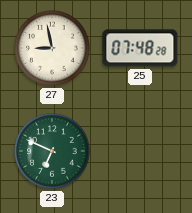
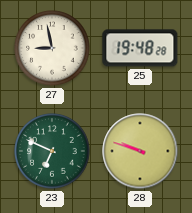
25: 07:48 -> 19:48
28: none -> 9:48
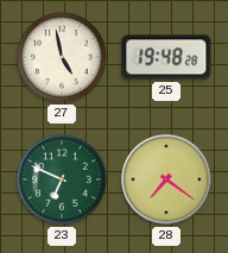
27: 8:58 -> 4:58
28: 9:48 -> 7:21
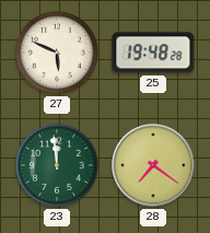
27: 4:58 -> 5:49
23: 6:49 -> 11:59
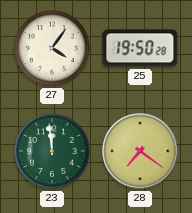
27: 5:49 -> 4:06
25: 19:48 -> 19:50
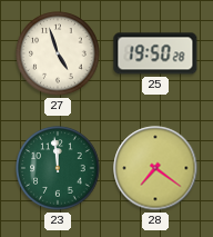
27: 4:06 -> 4:57
